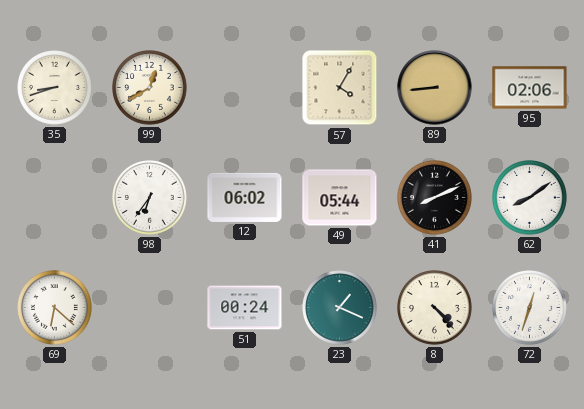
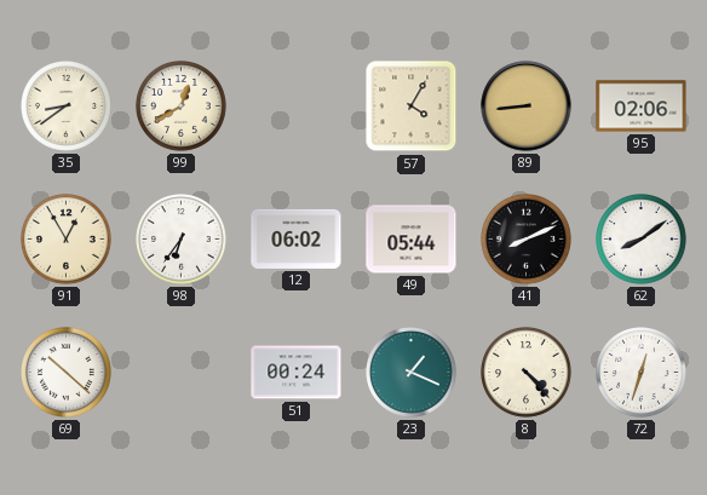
35: 8:42 -> 8:39
91: none -> 12:55
69: 6:22 -> 10:22
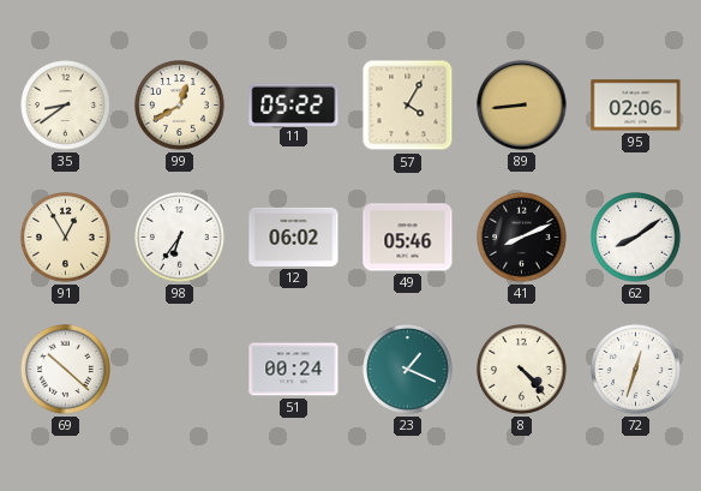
11: none -> 05:22
49: 05:44 -> 05:46
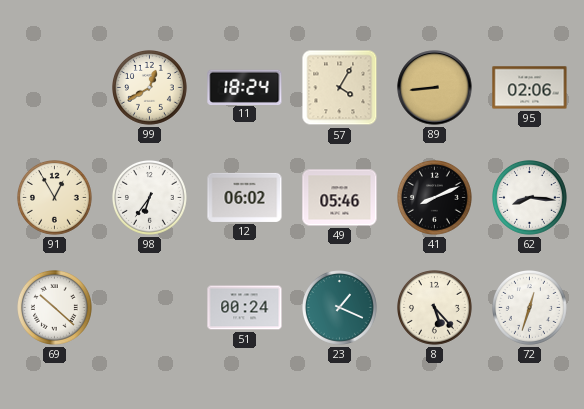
35: 8:39 -> none
11: 05:22 -> 18:24
62: 8:09 -> 8:16
8: 4:23 -> 5:23
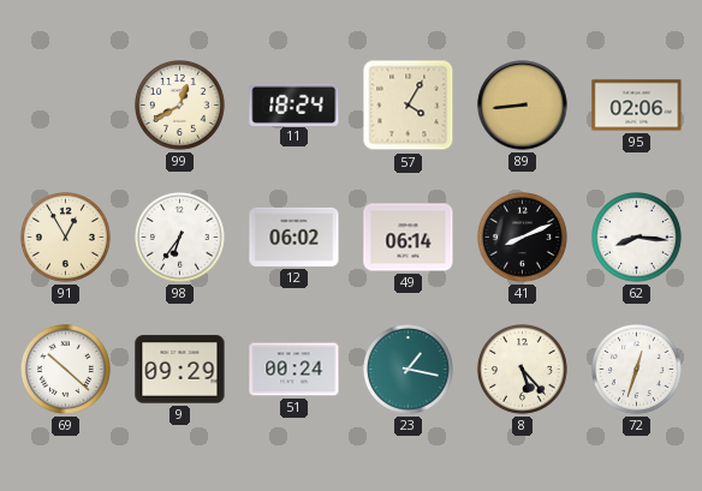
49: 05:46 -> 06:14
9: none -> 09:29
23: 1:19 -> 1:17
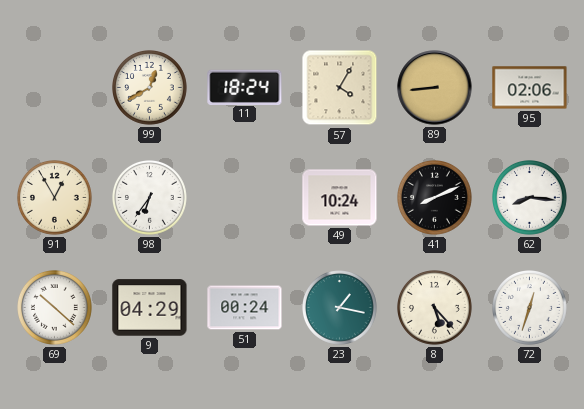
12: 06:02 -> none
49: 06:14 -> 10:24
9: 09:29 -> 04:29
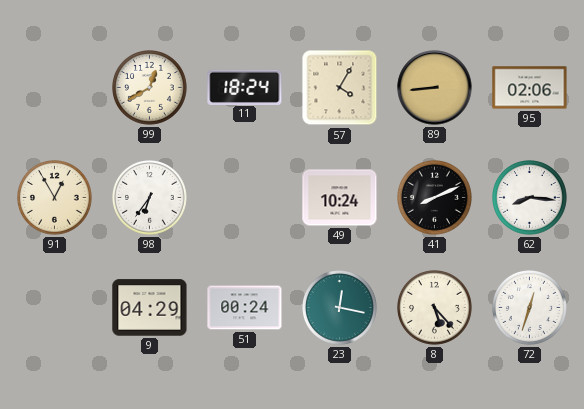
69: 10:22 -> none
23: 1:17 -> 12:17
